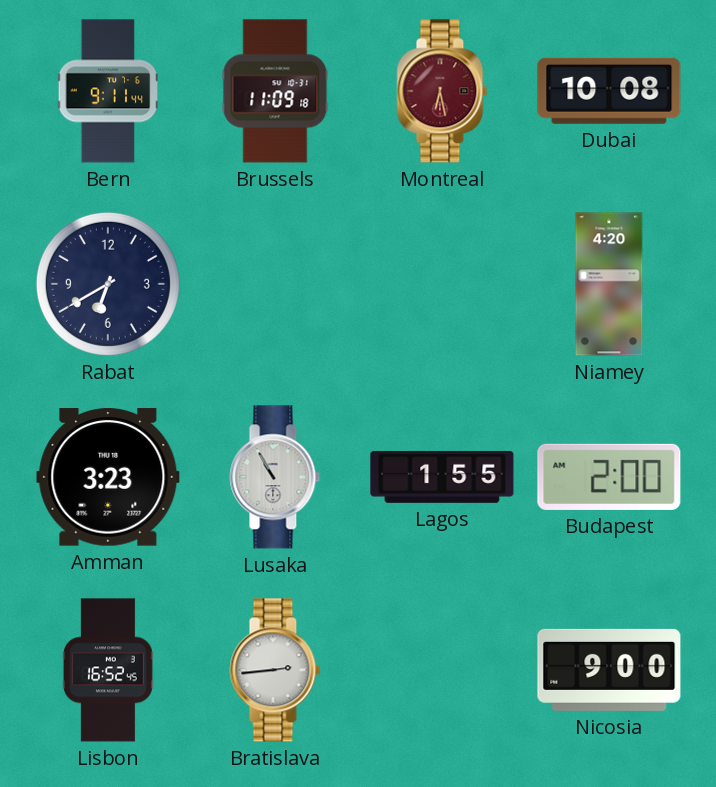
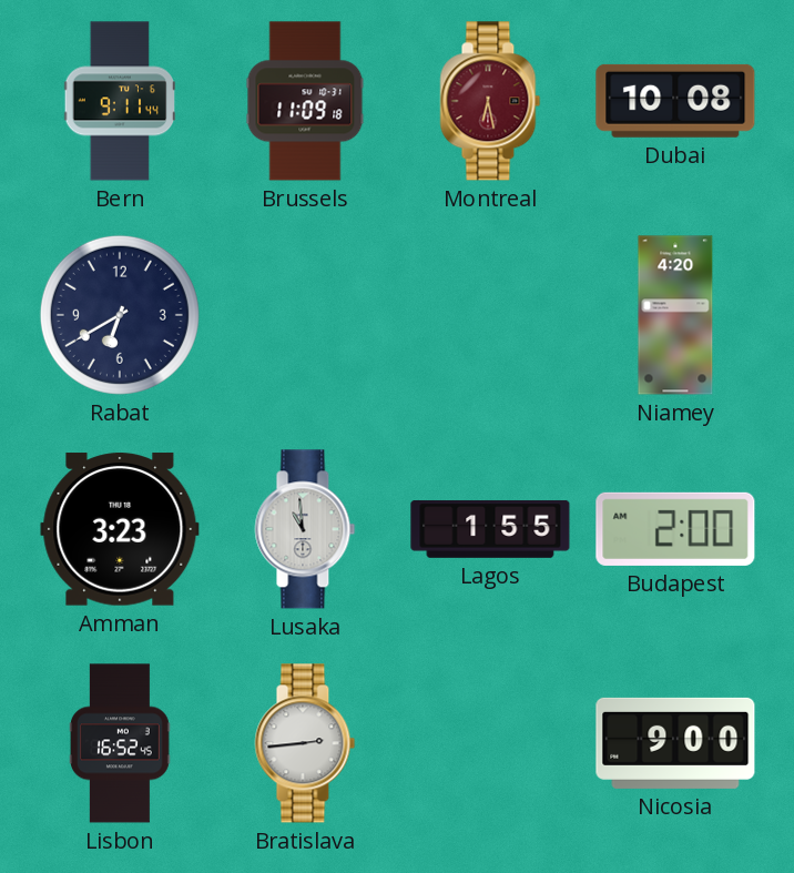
Lusaka: 10:55 -> 10:59
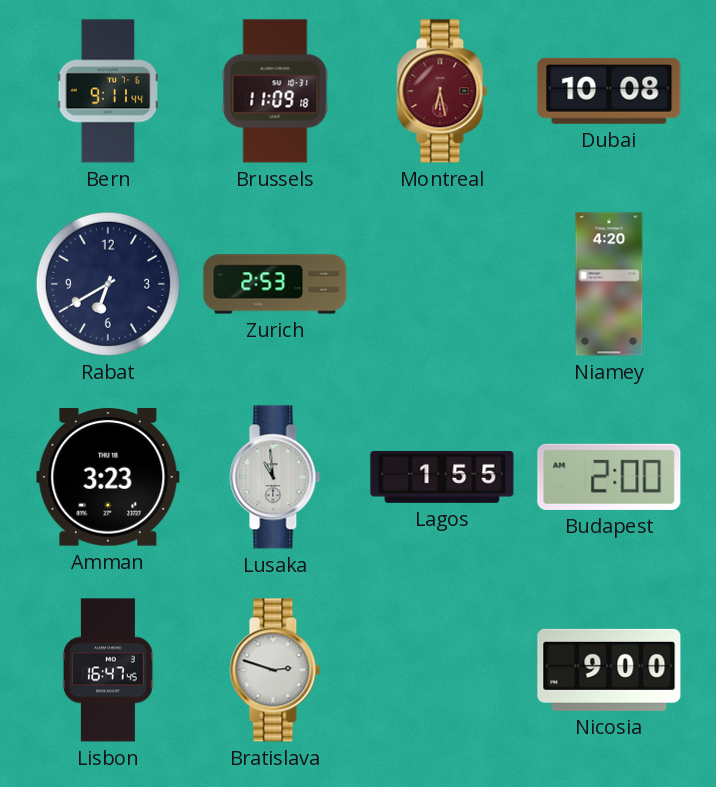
Zurich: none -> 2:53
Lisbon: 16:52 -> 16:47
Bratislava: 2:44 -> 2:48
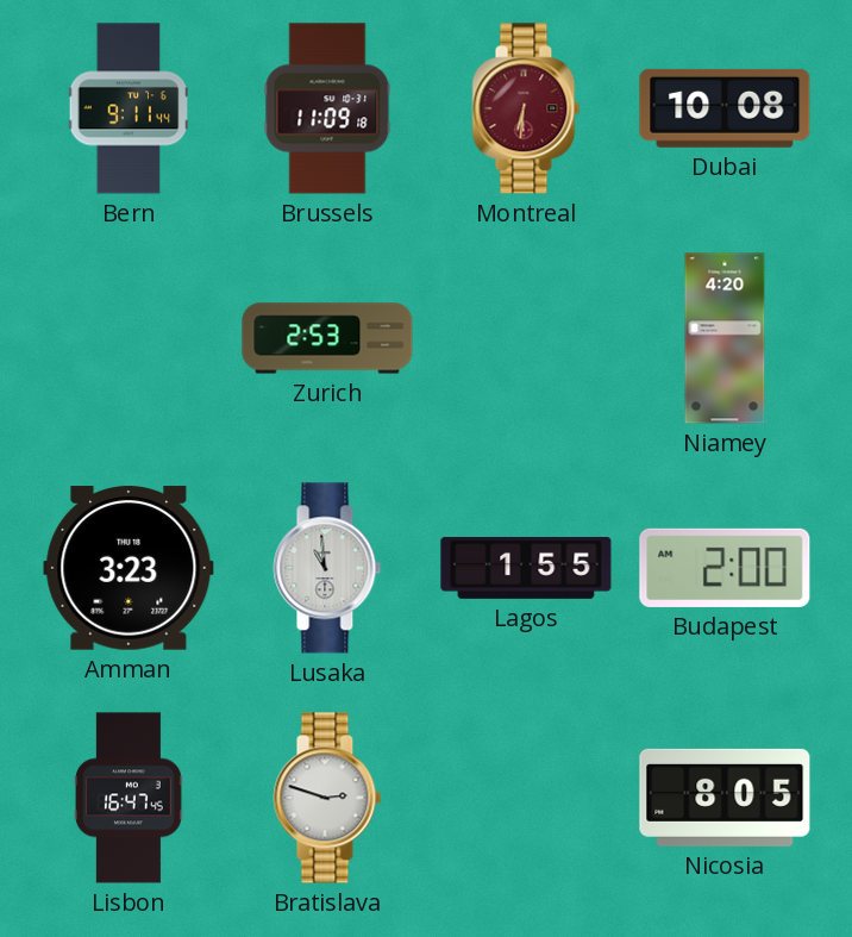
Montreal: 6:28 -> 6:31
Rabat: 6:40 -> none
Nicosia: 9:00 -> 8:05
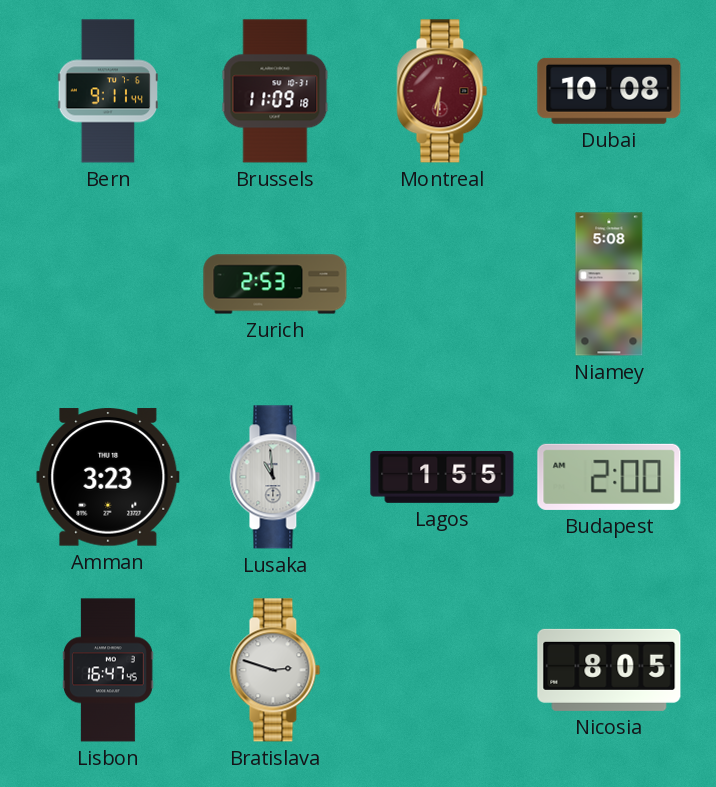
Niamey: 4:20 -> 5:08
